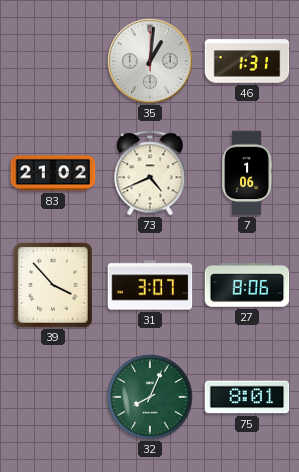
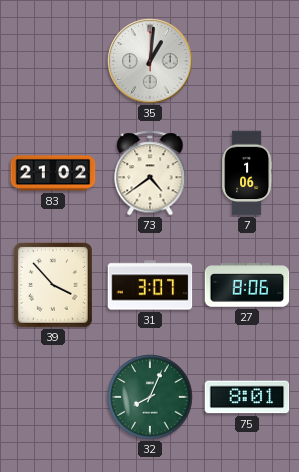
46: 1:31 -> none
73: 4:41 -> 4:39
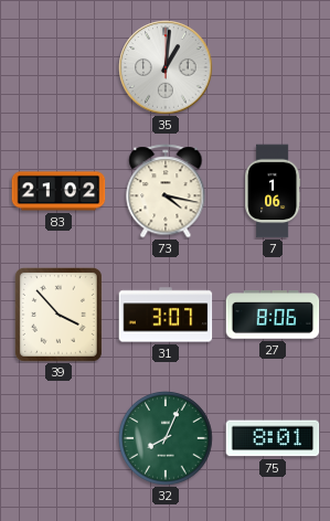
73: 4:39 -> 4:17
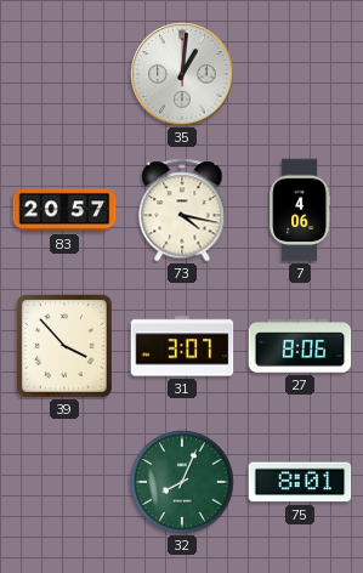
83: 21:02 -> 20:57
7: 1:06 -> 4:06
